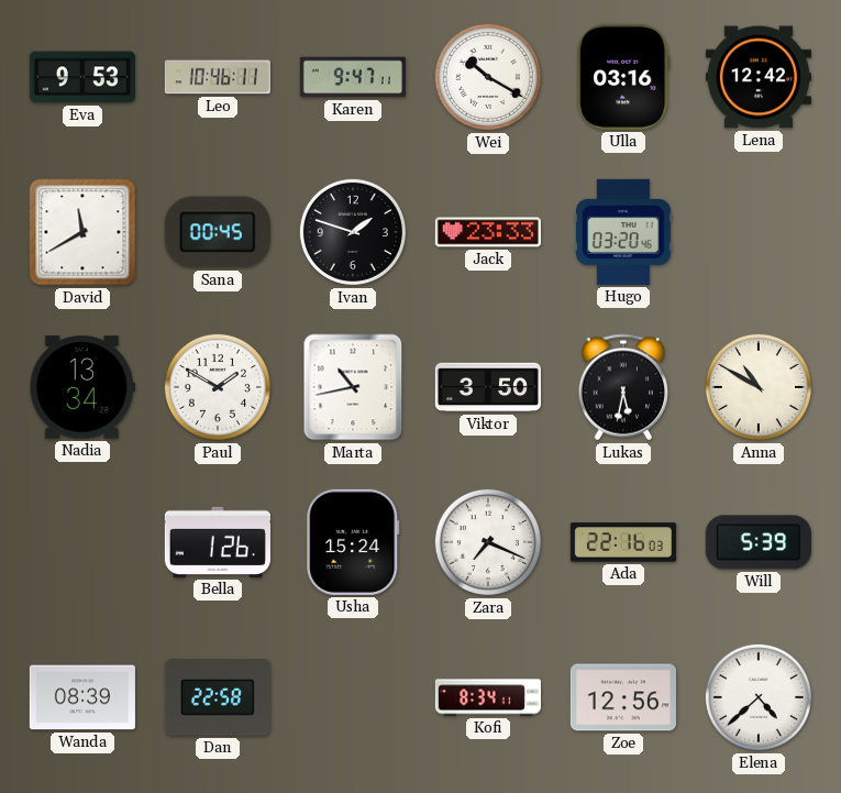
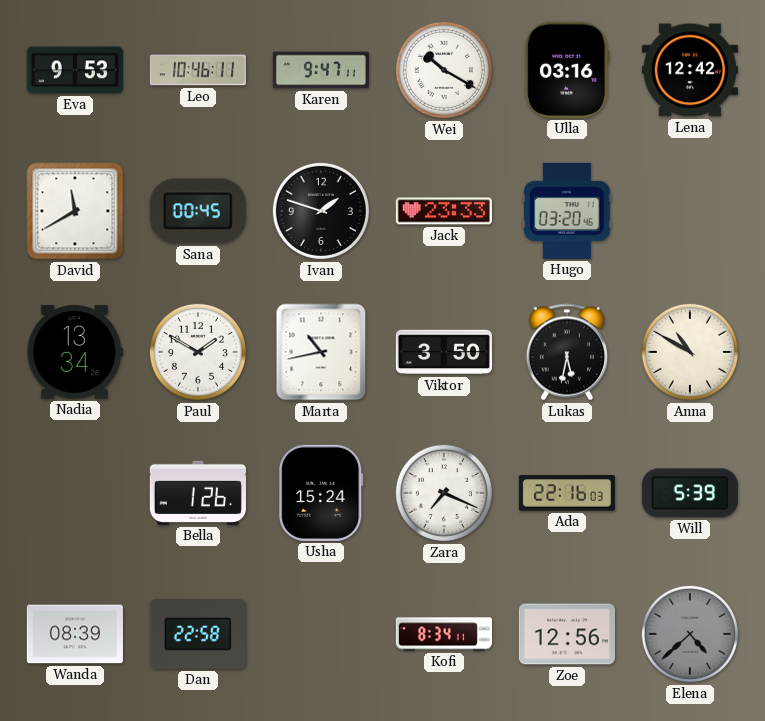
Elena dial: white -> grey
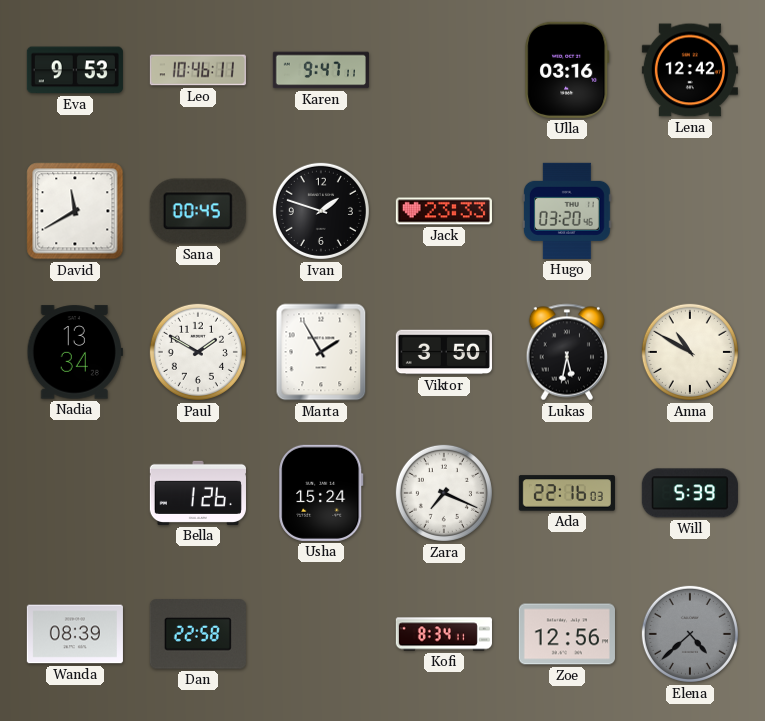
Wei: 10:20 -> none
Marta: 10:43 -> 1:55
